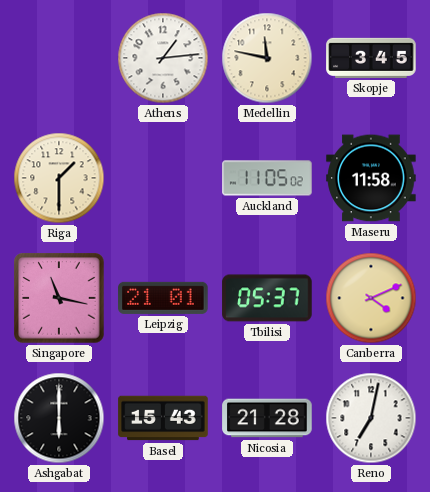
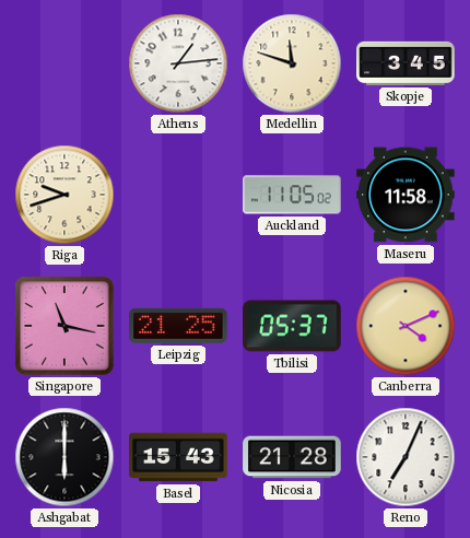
Medellin: 11:47 -> 11:48
Riga: 1:30 -> 9:42
Leipzig: 21:01 -> 21:25
Reno: 7:02 -> 7:04
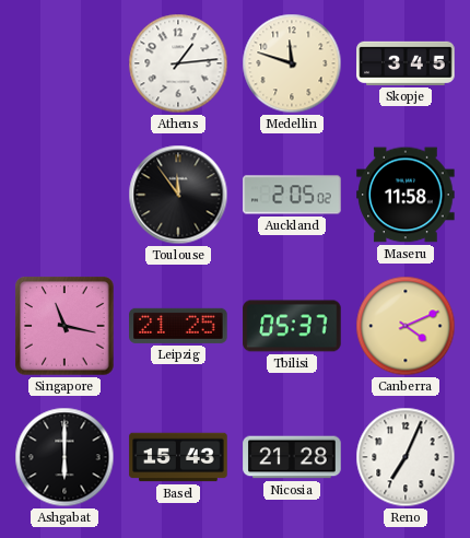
Riga: 9:42 -> none
Toulouse: none -> 11:54
Auckland: 11:05 -> 2:05
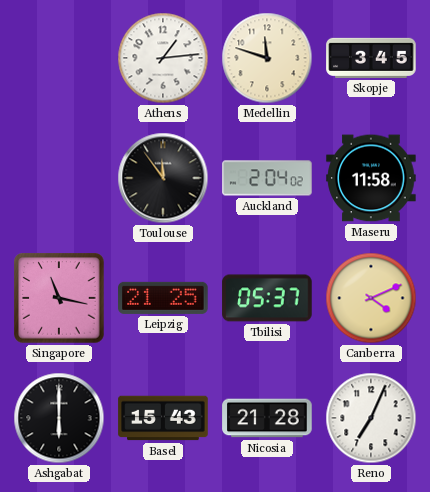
Auckland: 2:05 -> 2:04
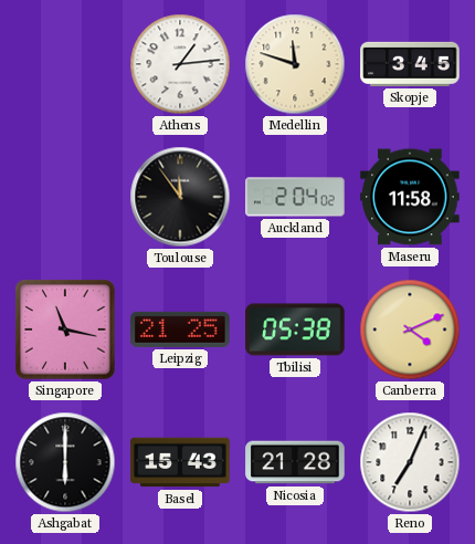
Tbilisi: 05:37 -> 05:38
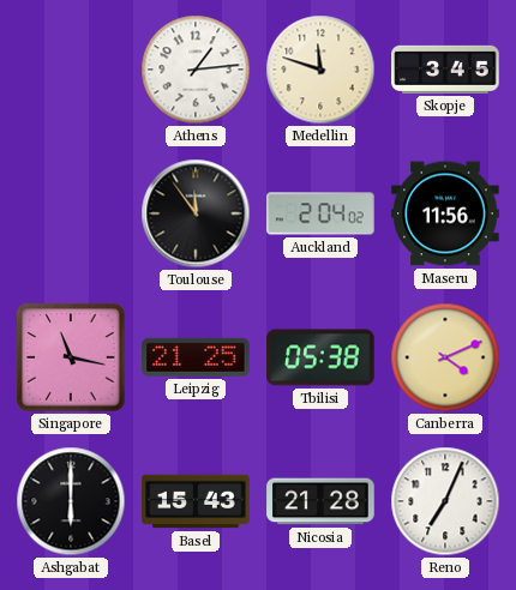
Maseru: 11:58 -> 11:56
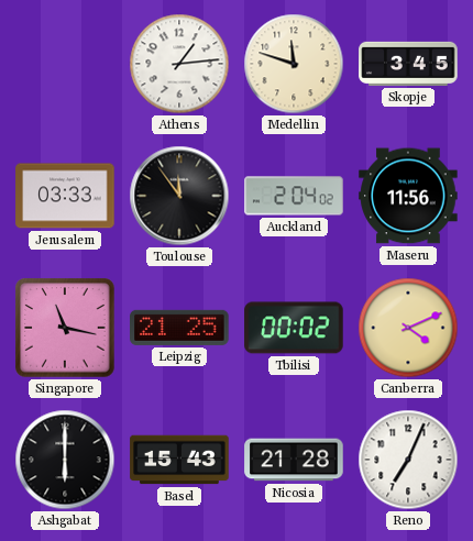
Jerusalem: none -> 03:33
Tbilisi: 05:38 -> 00:02
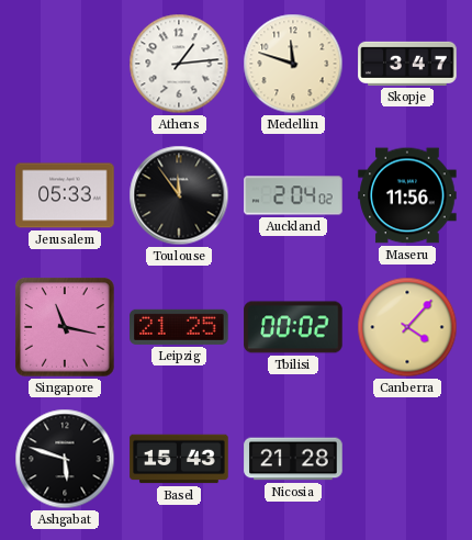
Skopje: 3:45 -> 3:47
Jerusalem: 03:33 -> 05:33
Canberra: 4:11 -> 4:07
Ashgabat: 6:00 -> 5:48
Reno: 7:04 -> none
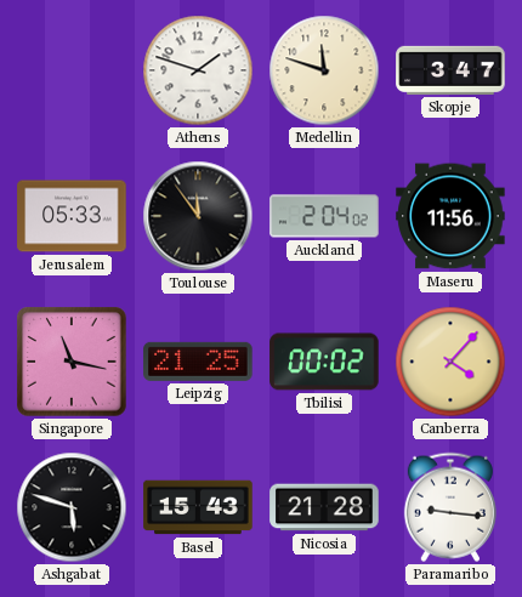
Athens: 1:14 -> 1:48
Paramaribo: none -> 9:16
